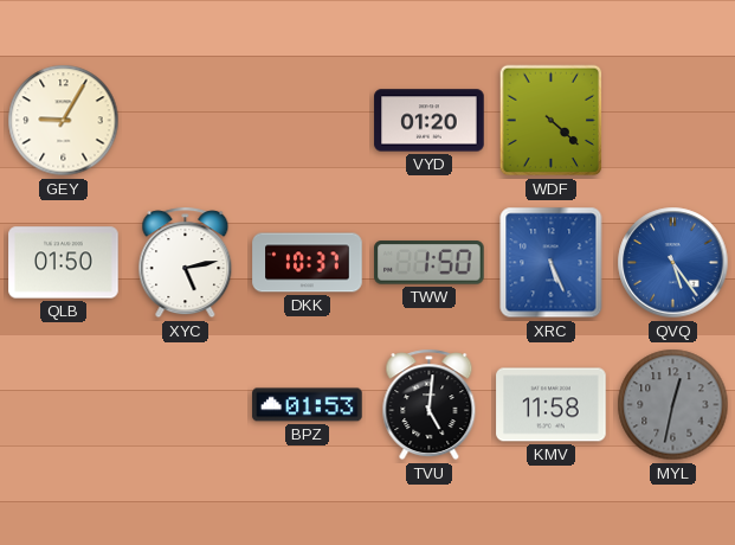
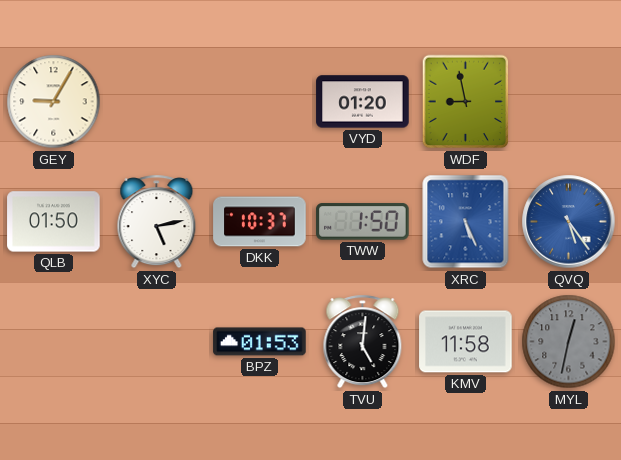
WDF: 4:22 -> 8:58
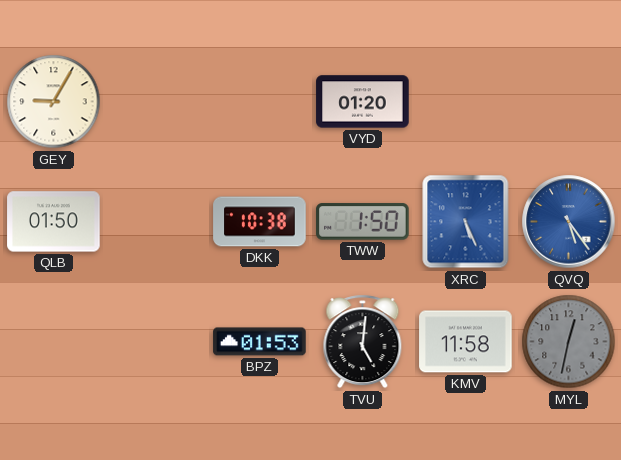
WDF: 8:58 -> none
XYC: 5:13 -> none
DKK: 10:37 -> 10:38
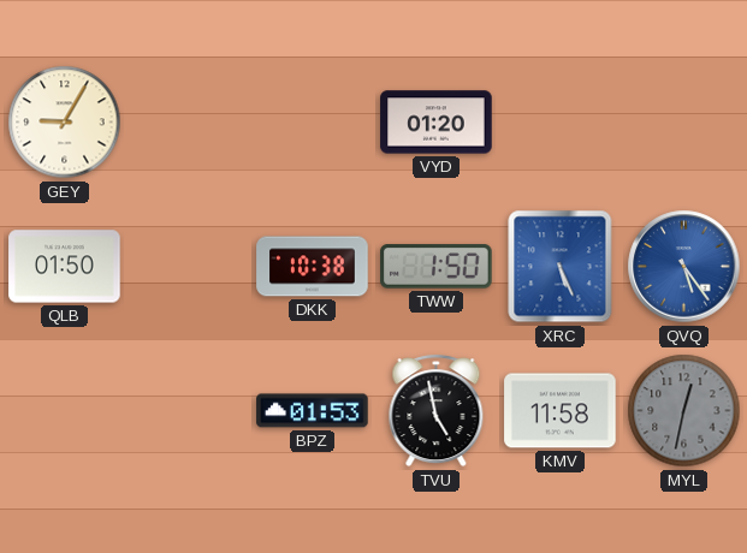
TVU: 5:01 -> 4:58
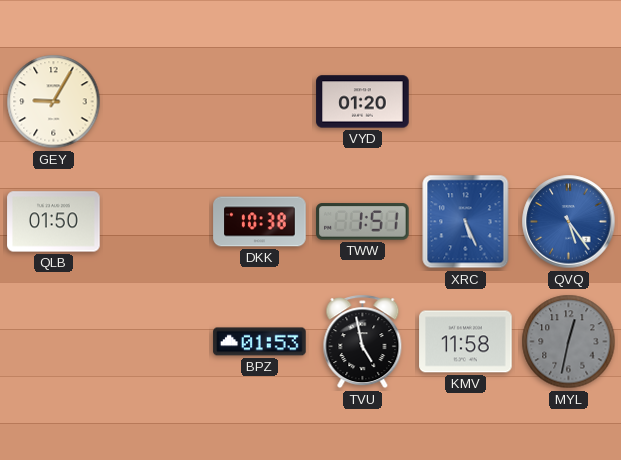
TWW: 1:50 -> 1:51
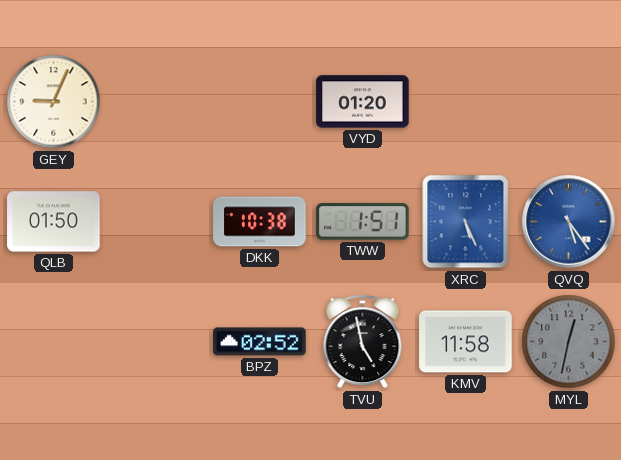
GEY: 9:05 -> 9:04
BPZ: 01:53 -> 02:52
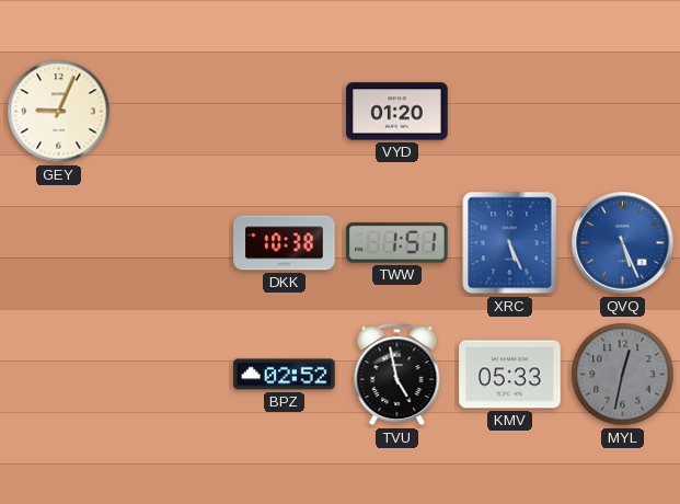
QLB: 01:50 -> none
QVQ: 5:24 -> 5:26
KMV: 11:58 -> 05:33
